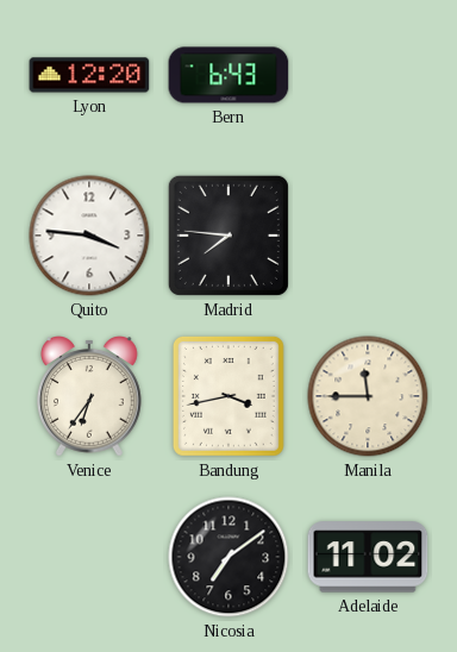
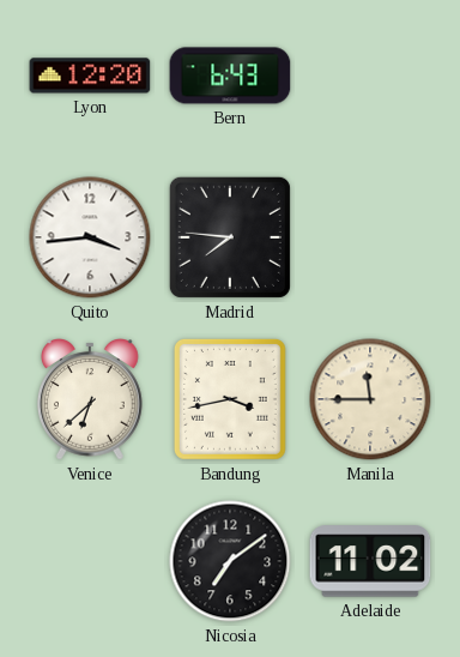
Quito: 3:46 -> 3:44
Venice: 6:36 -> 6:38
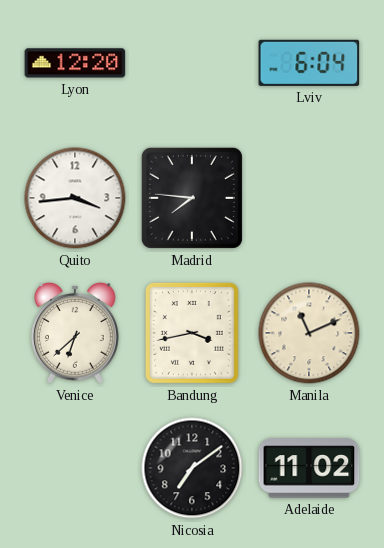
Bern: 6:43 -> none
Lviv: none -> 6:04
Manila: 11:45 -> 11:11
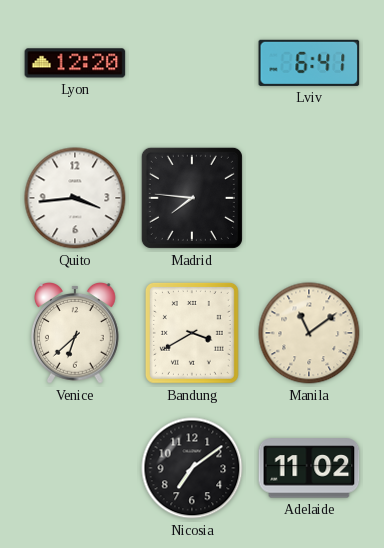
Lviv: 6:04 -> 6:41
Bandung: 3:43 -> 3:40
Manila: 11:11 -> 11:09
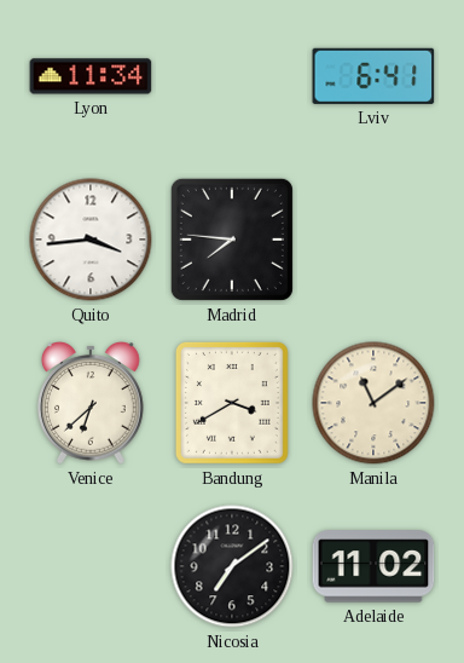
Lyon: 12:20 -> 11:34
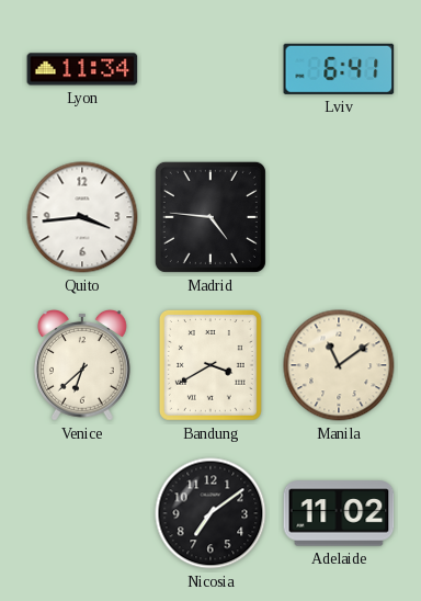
Madrid: 7:46 -> 4:46
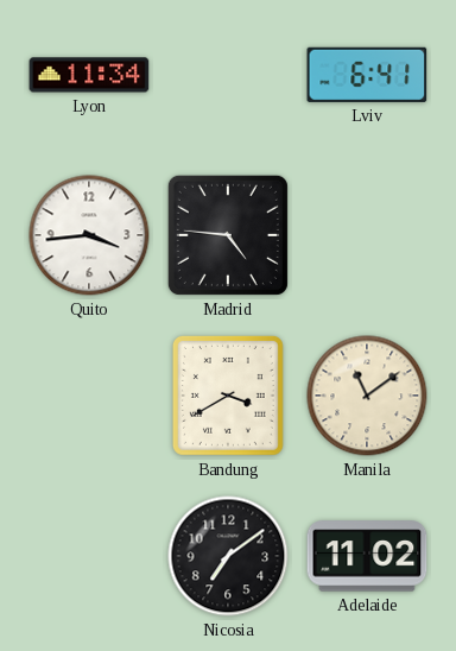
Venice: 6:38 -> none
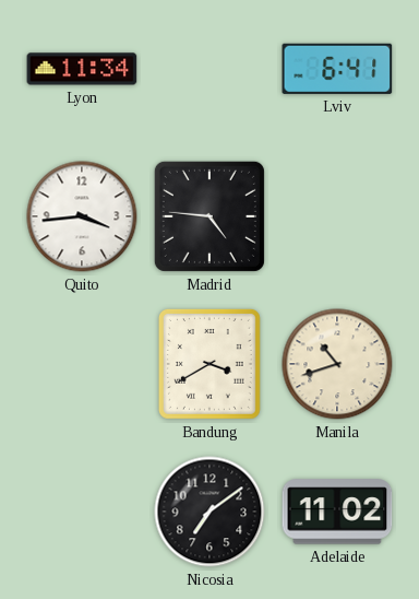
Manila: 11:09 -> 10:42
